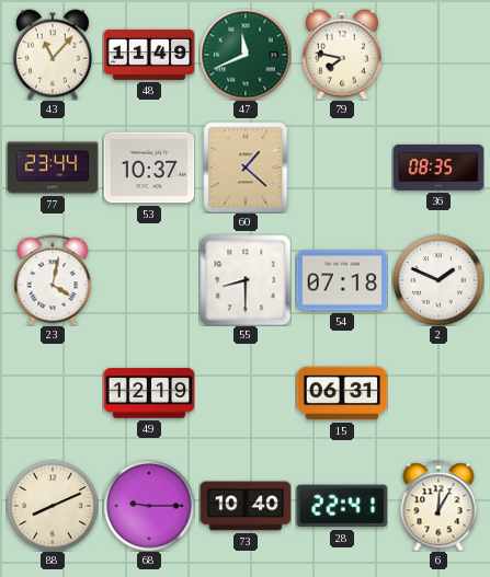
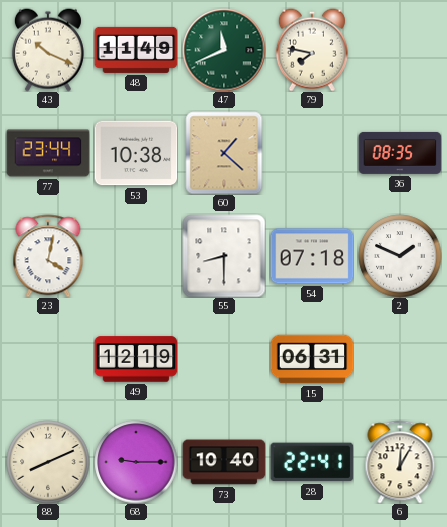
43: 11:07 -> 10:19
53: 10:37 -> 10:38
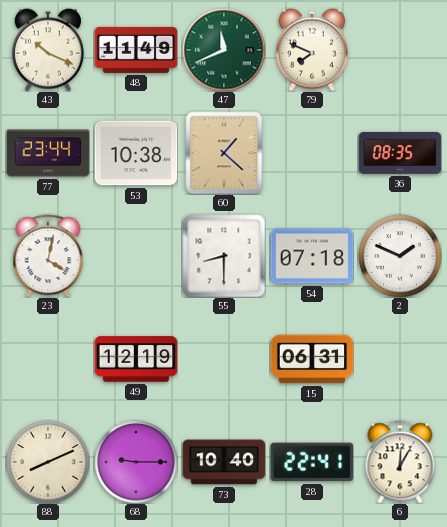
79: 7:47 -> 7:49
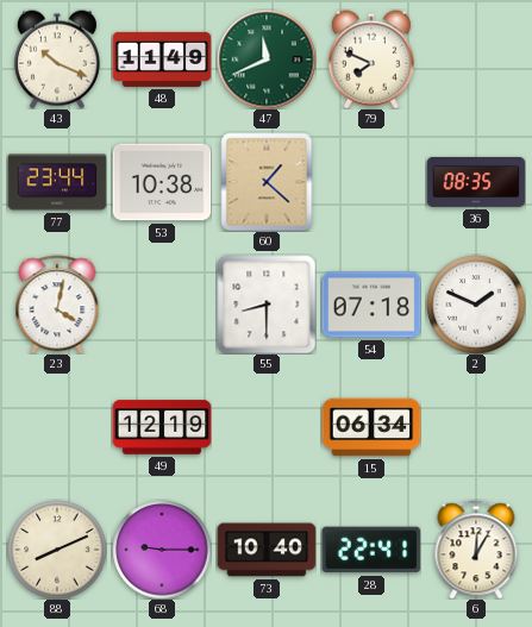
15: 06:31 -> 06:34
